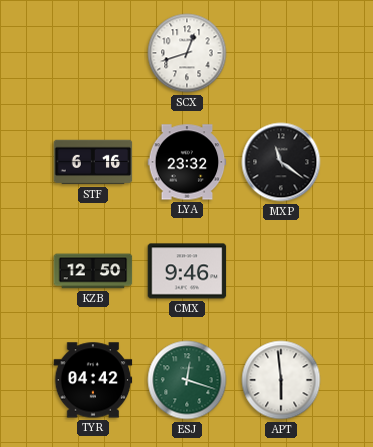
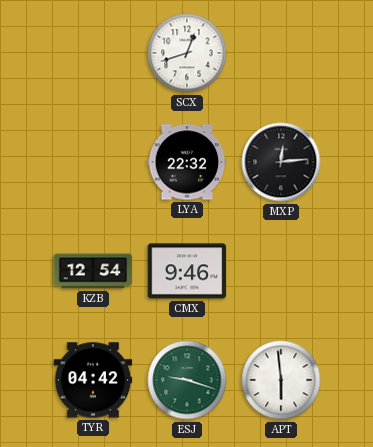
STF: 6:16 -> none
LYA: 23:32 -> 22:32
MXP: 11:21 -> 12:14
KZB: 12:50 -> 12:54
ESJ: 12:18 -> 9:18
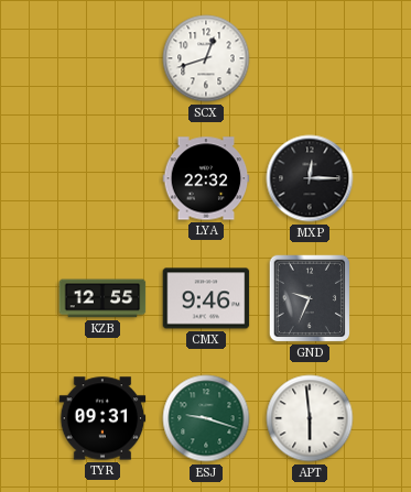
MXP: 12:14 -> 12:15
KZB: 12:54 -> 12:55
GND: none -> 9:34
TYR: 04:42 -> 09:31
